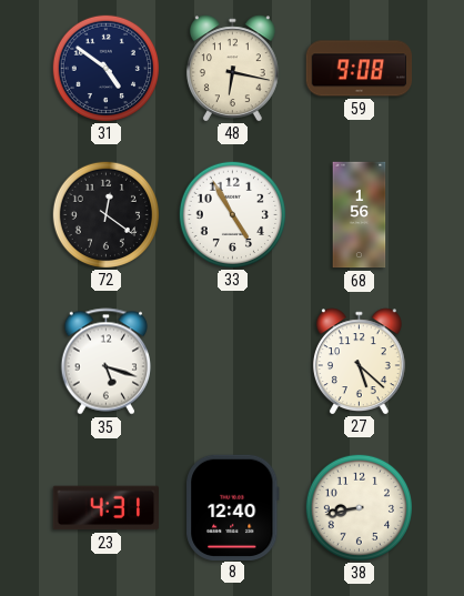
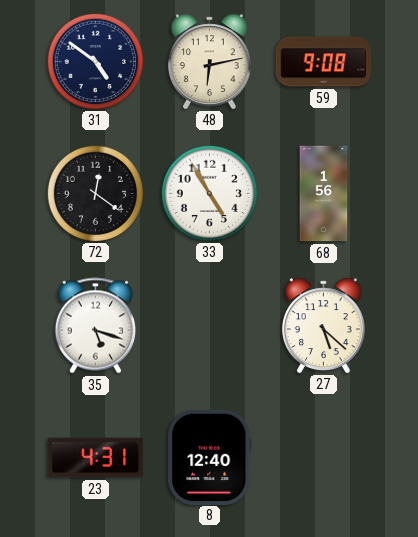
48: 6:17 -> 6:13
38: 8:43 -> none
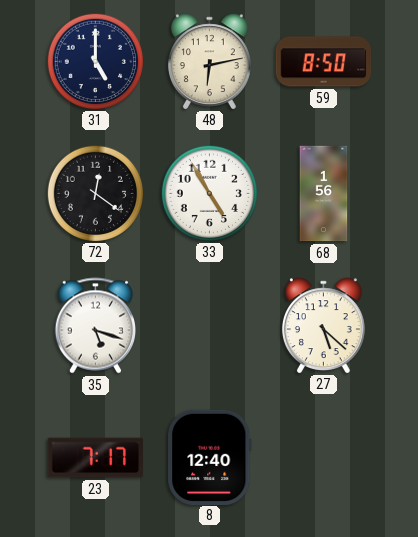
31: 4:51 -> 5:00
59: 9:08 -> 8:50
23: 4:31 -> 7:17
